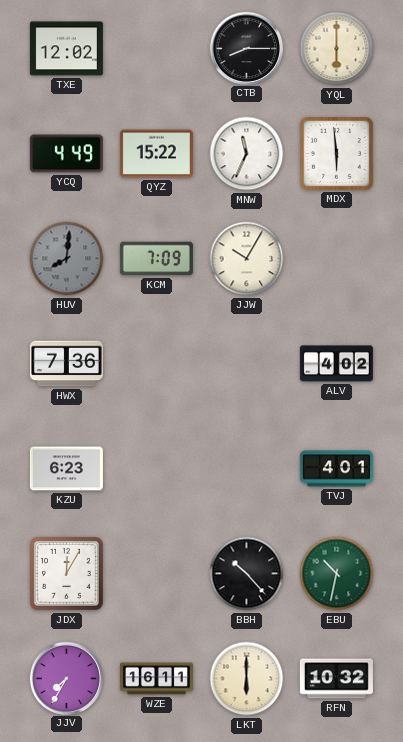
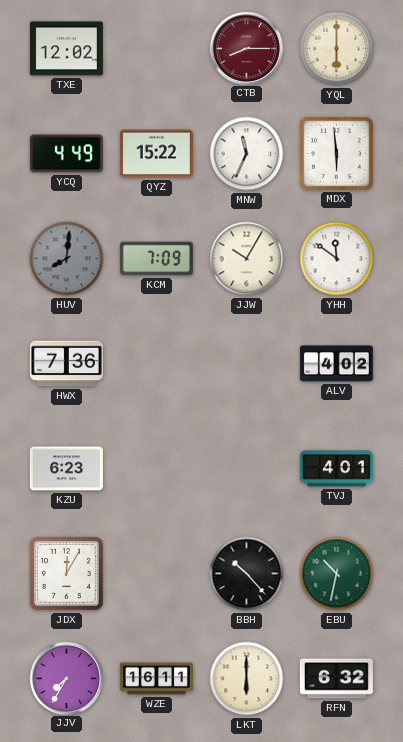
CTB dial: black -> burgundy
YHH: none -> 11:51
RFN: 10:32 -> 6:32
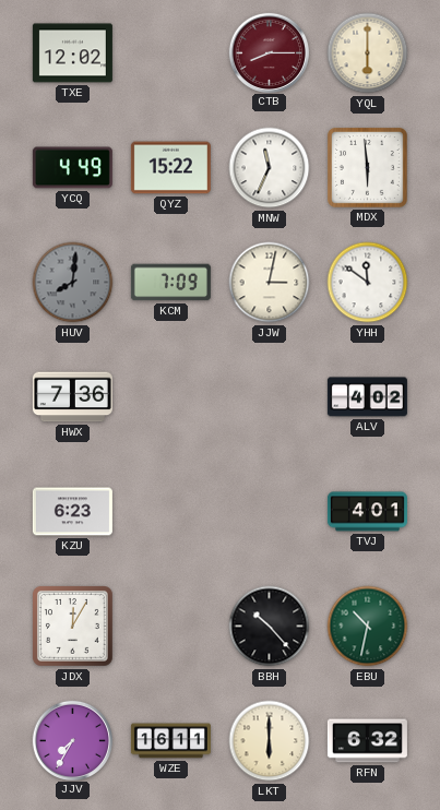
JJW: 10:05 -> 3:02
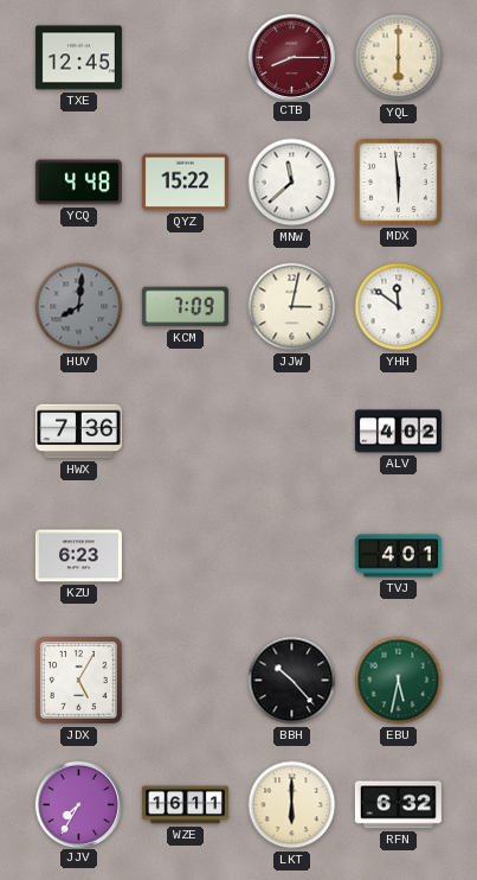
TXE: 12:02 -> 12:45
YCQ: 4:49 -> 4:48
MNW: 11:34 -> 11:38
JDX: 12:05 -> 5:05
EBU: 10:32 -> 5:32
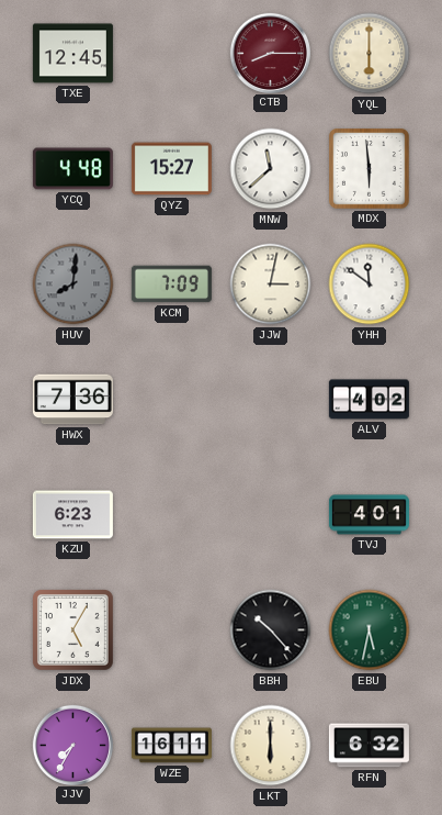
QYZ: 15:22 -> 15:27
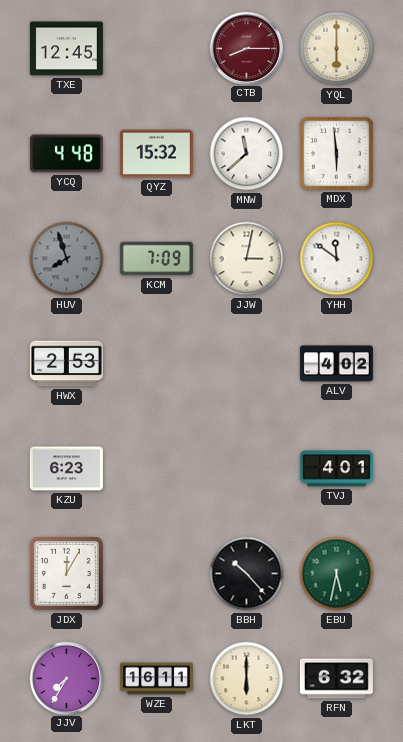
QYZ: 15:27 -> 15:32
HUV: 8:01 -> 7:57
HWX: 7:36 -> 2:53
JDX: 5:05 -> 12:05
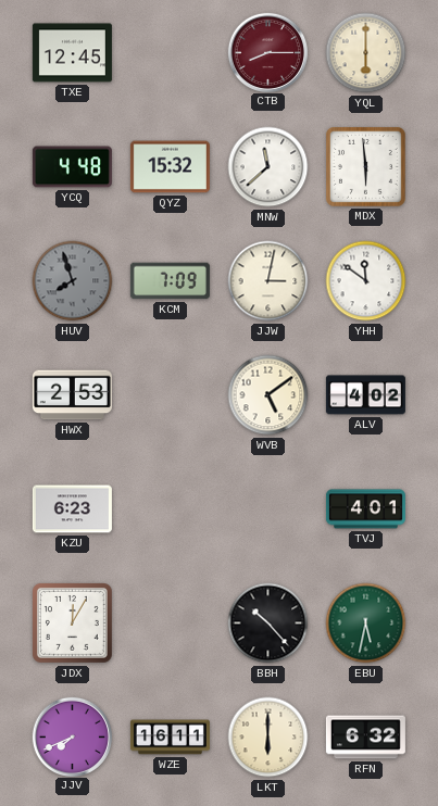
WVB: none -> 5:09
JJV: 7:35 -> 7:41
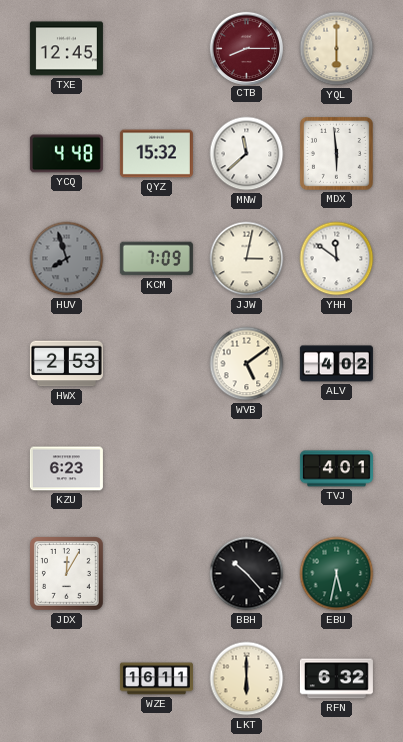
JJV: 7:41 -> none
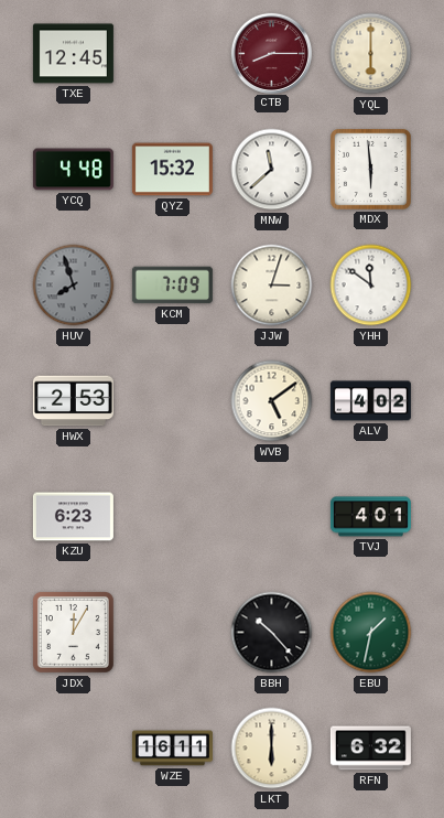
JJW: 3:02 -> 3:03
EBU: 5:32 -> 1:32
